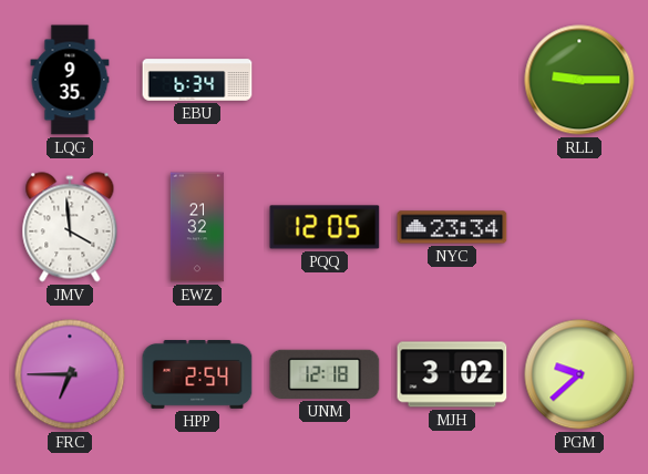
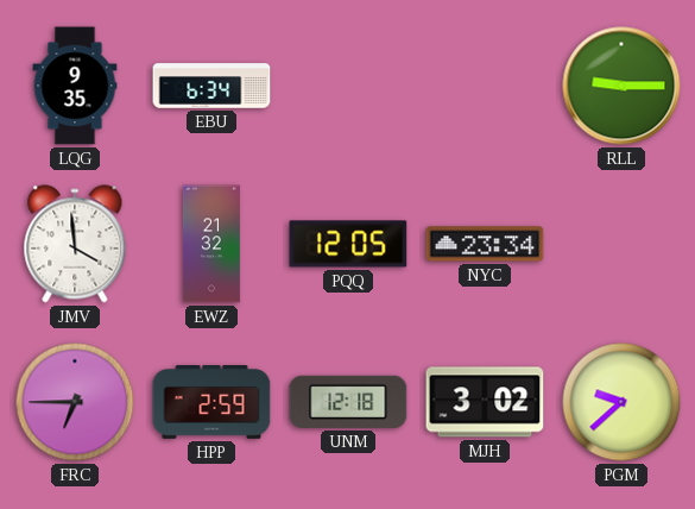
HPP: 2:54 -> 2:59
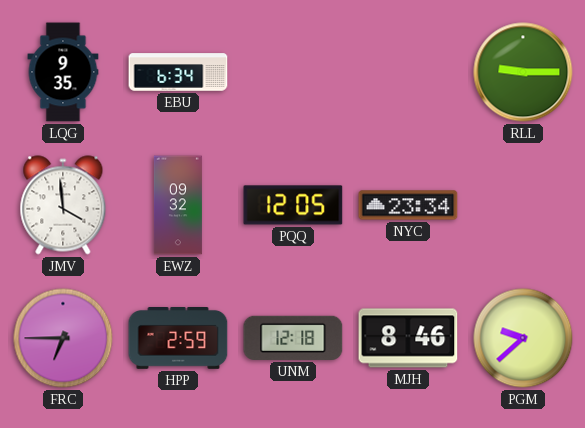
EWZ: 21:32 -> 09:32
MJH: 3:02 -> 8:46
